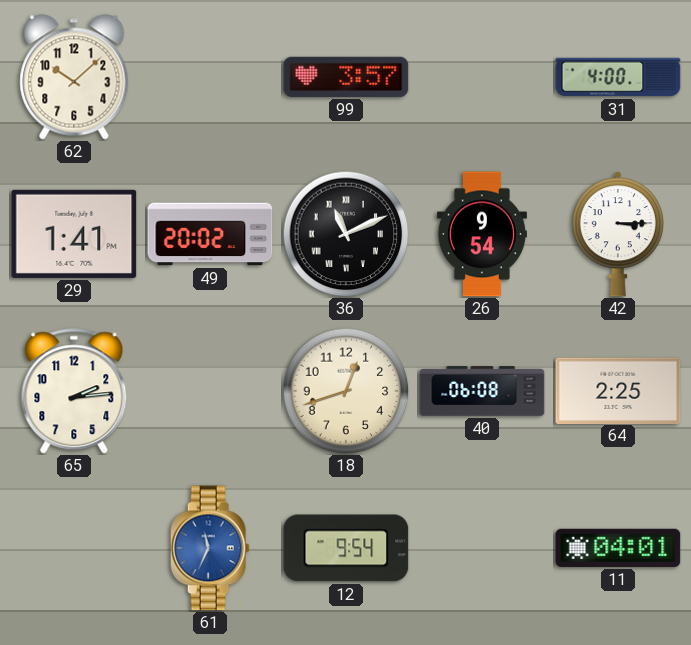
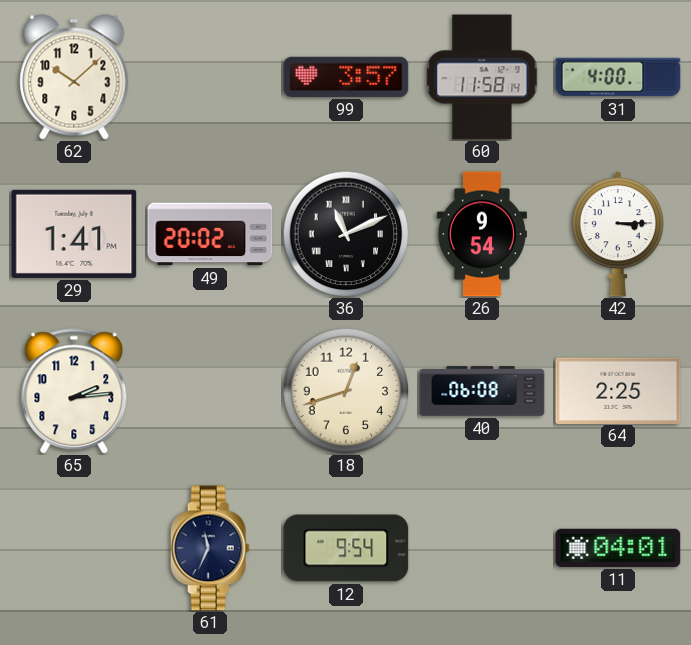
60: none -> 11:58
61 dial: blue -> navy
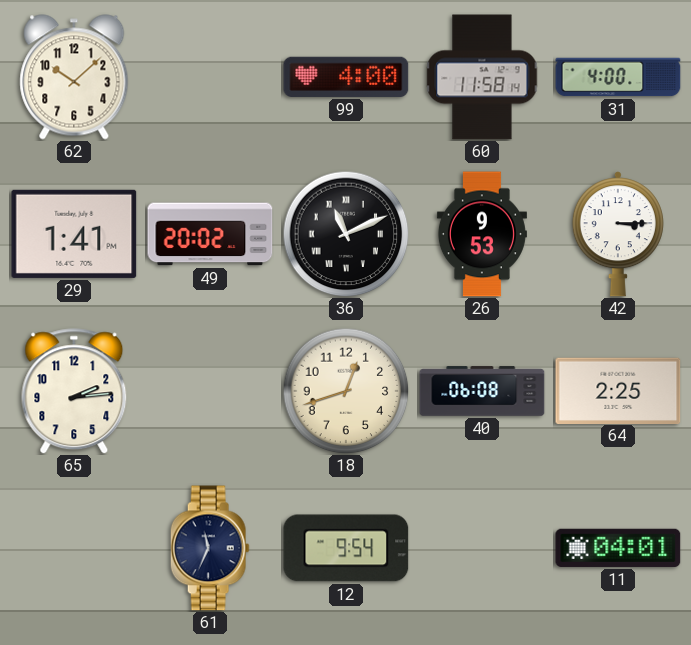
99: 3:57 -> 4:00
26: 9:54 -> 9:53
